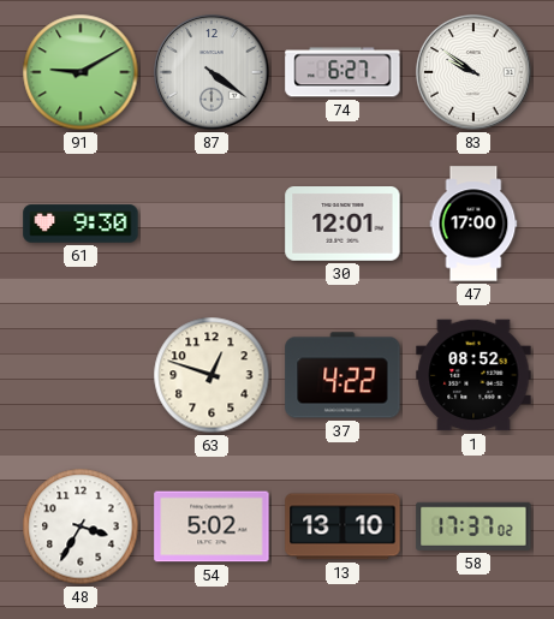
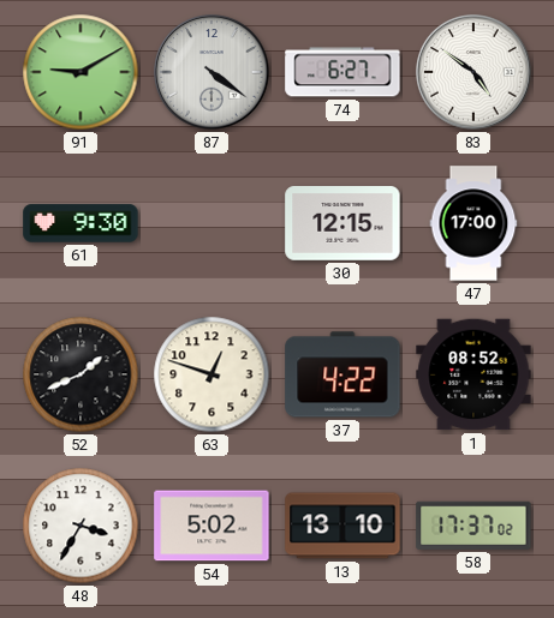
83: 9:51 -> 4:51
30: 12:01 -> 12:15
52: none -> 1:41
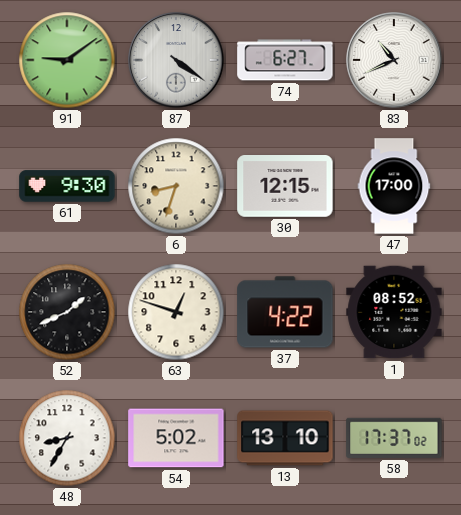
91: 9:10 -> 9:09
83: 4:51 -> 10:41
6: none -> 8:33
48: 3:35 -> 8:35
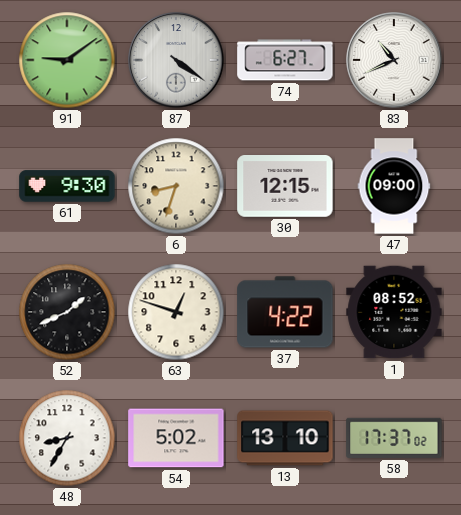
47: 17:00 -> 09:00
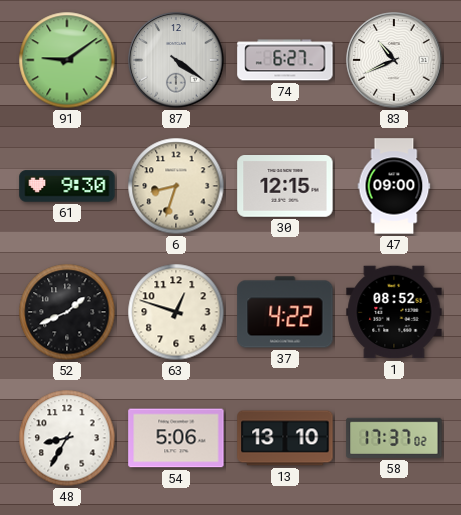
54: 5:02 -> 5:06
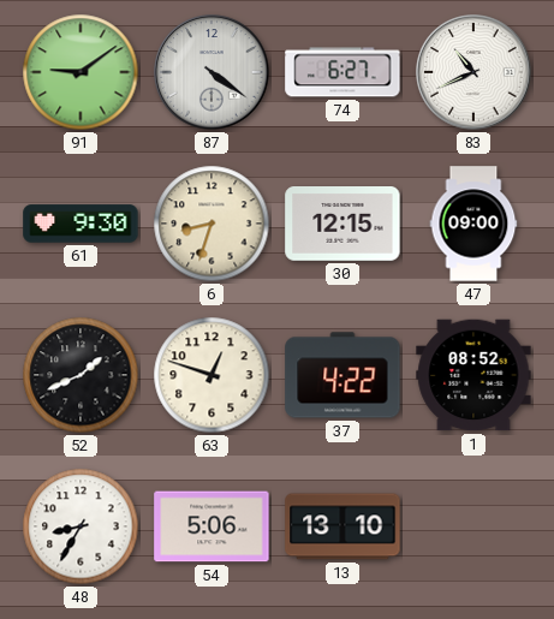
58: 17:37 -> none
